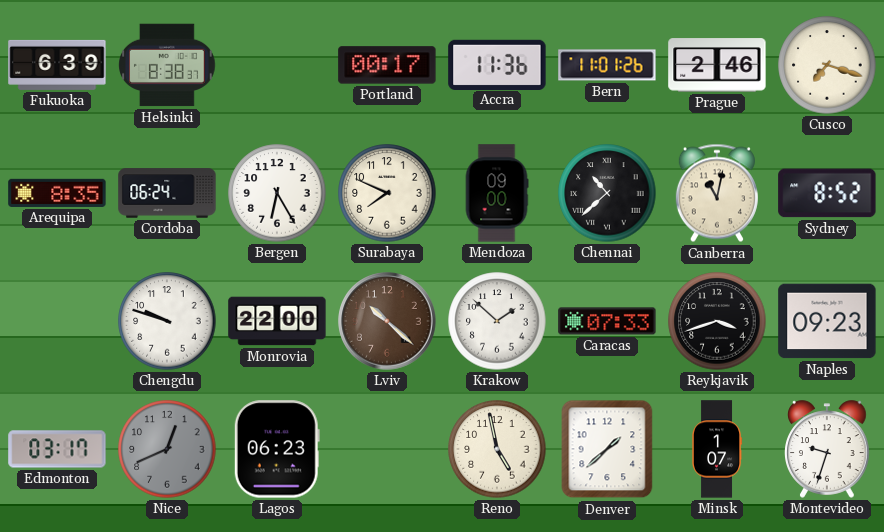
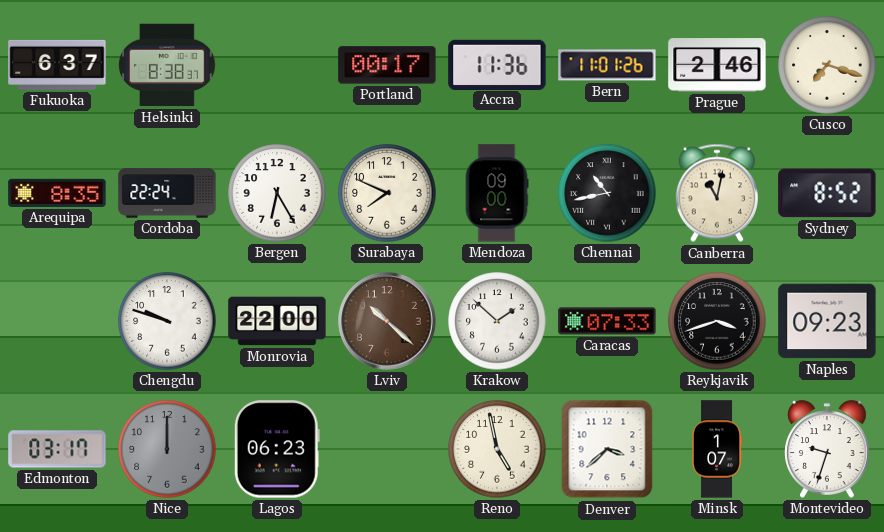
Fukuoka: 6:39 -> 6:37
Cordoba: 06:24 -> 22:24
Chennai: 10:38 -> 10:43
Nice: 12:41 -> 12:00
Denver: 1:38 -> 3:38
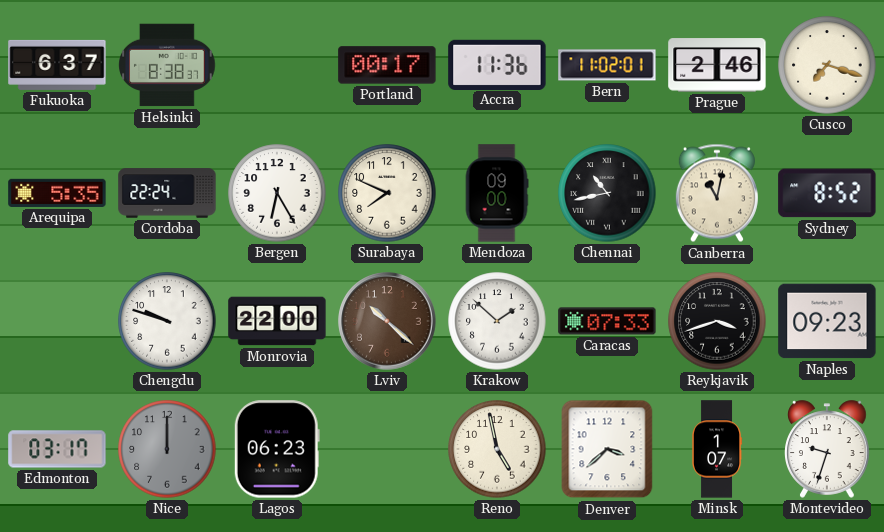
Bern: 11:01 -> 11:02
Arequipa: 8:35 -> 5:35
